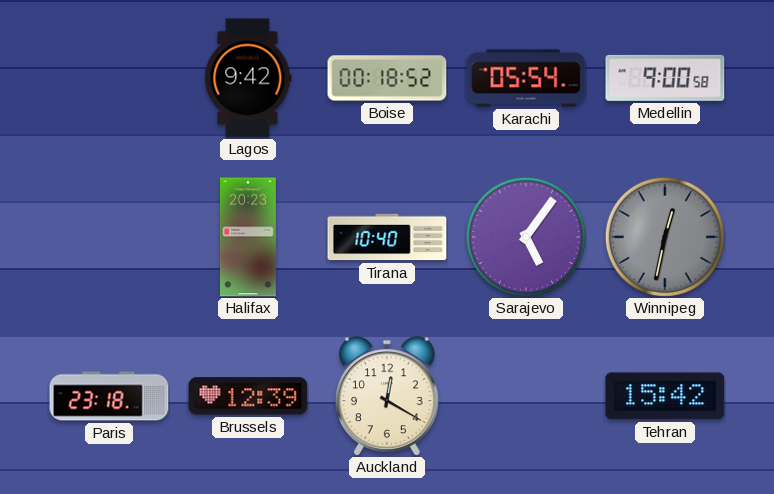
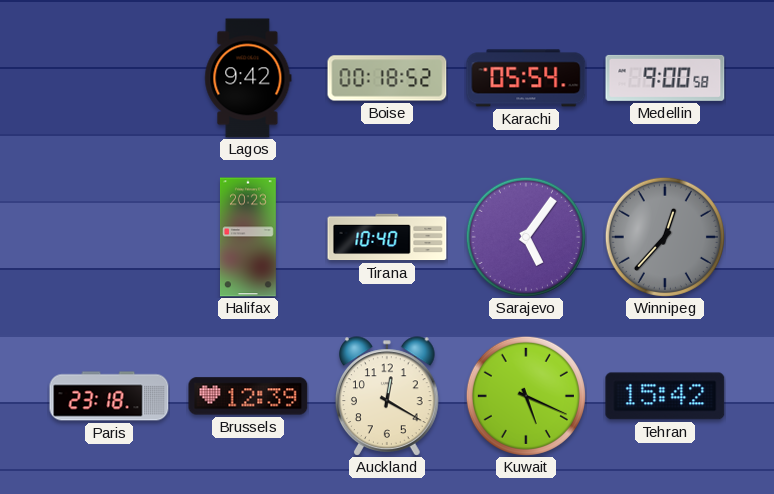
Winnipeg: 12:32 -> 12:37
Kuwait: none -> 5:19
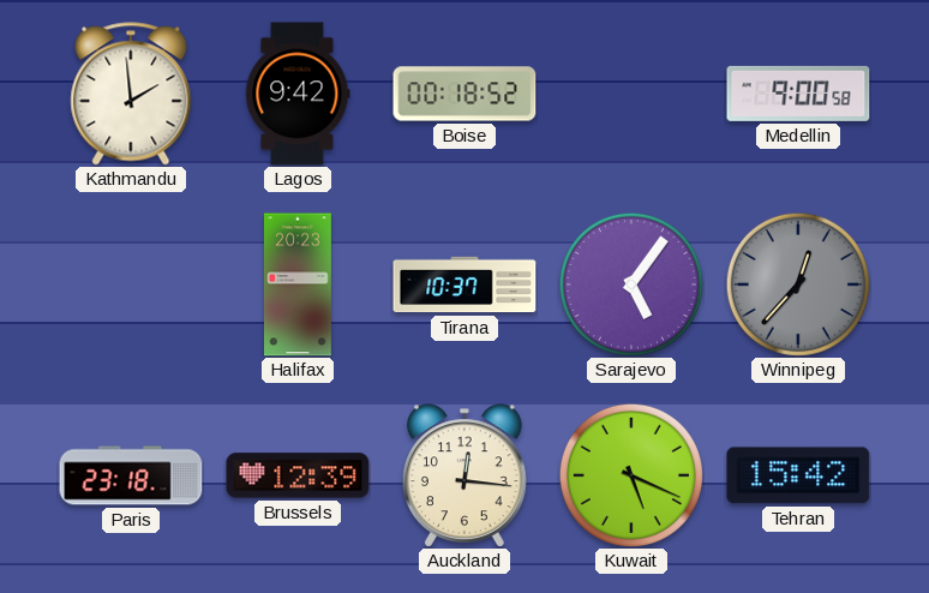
Kathmandu: none -> 1:59
Karachi: 05:54 -> none
Tirana: 10:40 -> 10:37
Auckland: 12:20 -> 12:16
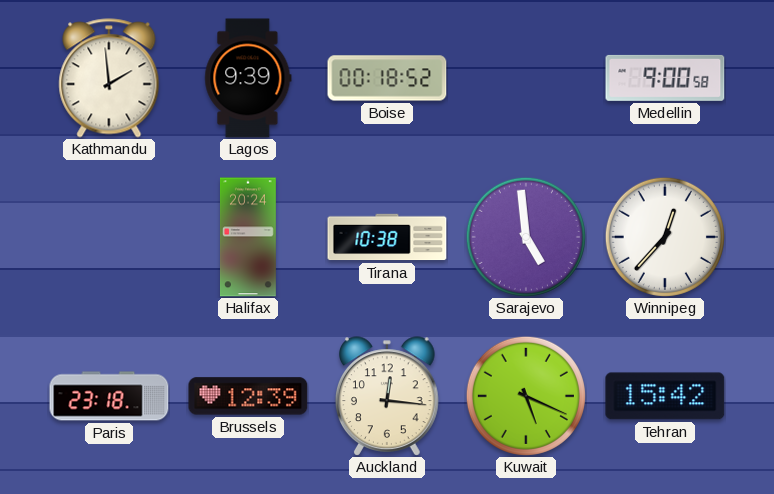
Lagos: 9:42 -> 9:39
Halifax: 20:23 -> 20:24
Tirana: 10:37 -> 10:38
Sarajevo: 5:06 -> 4:59
Winnipeg dial: grey -> white
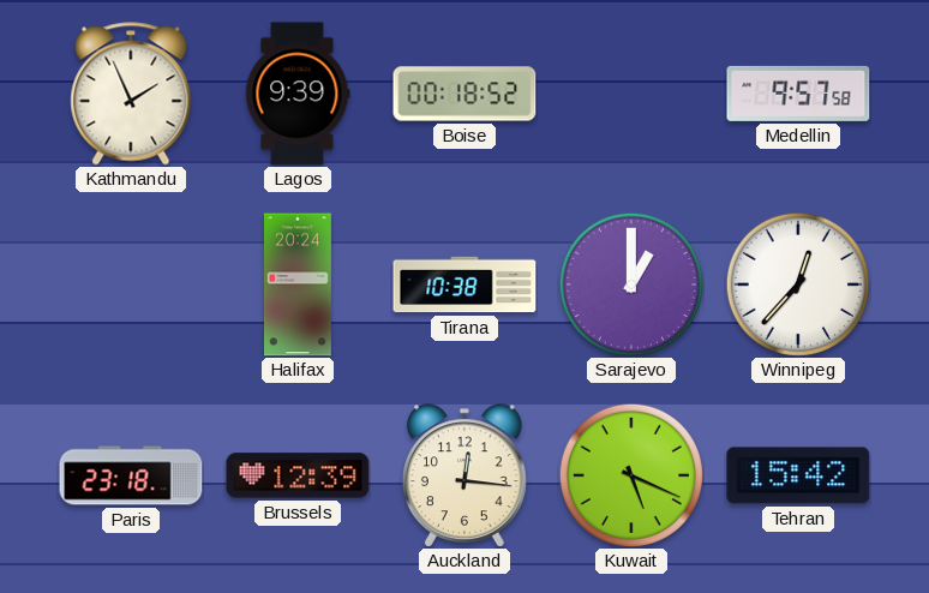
Kathmandu: 1:59 -> 1:56
Medellin: 9:00 -> 9:57
Sarajevo: 4:59 -> 1:00
